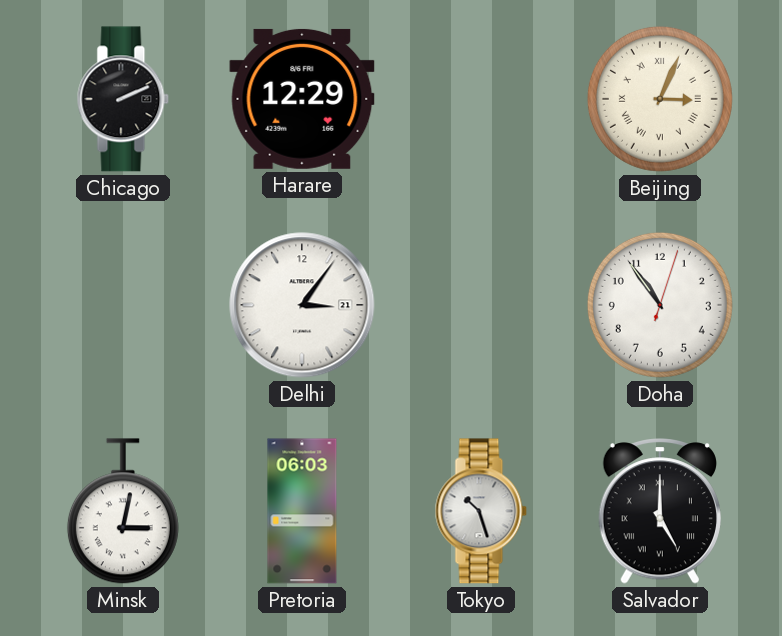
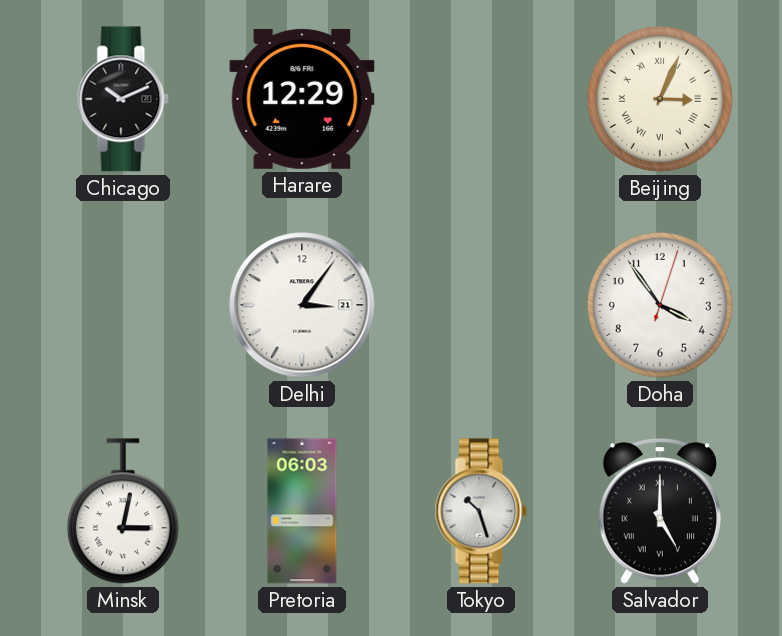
Chicago: 2:11 -> 10:11
Doha: 10:54 -> 3:54
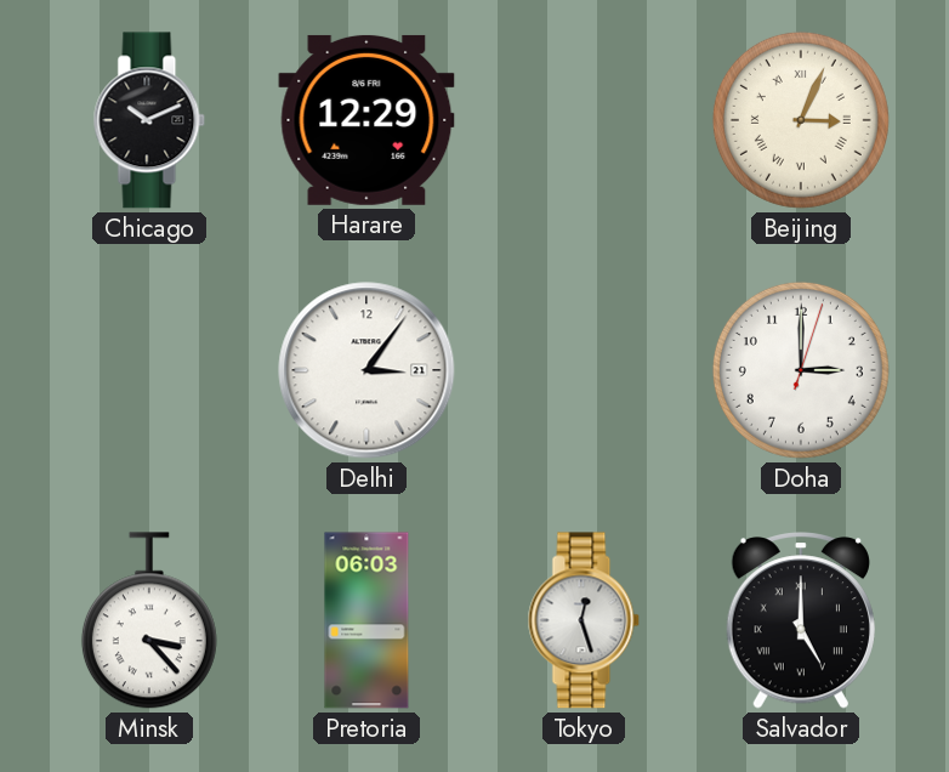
Doha: 3:54 -> 3:00
Minsk: 3:02 -> 3:23
Tokyo: 10:27 -> 12:27
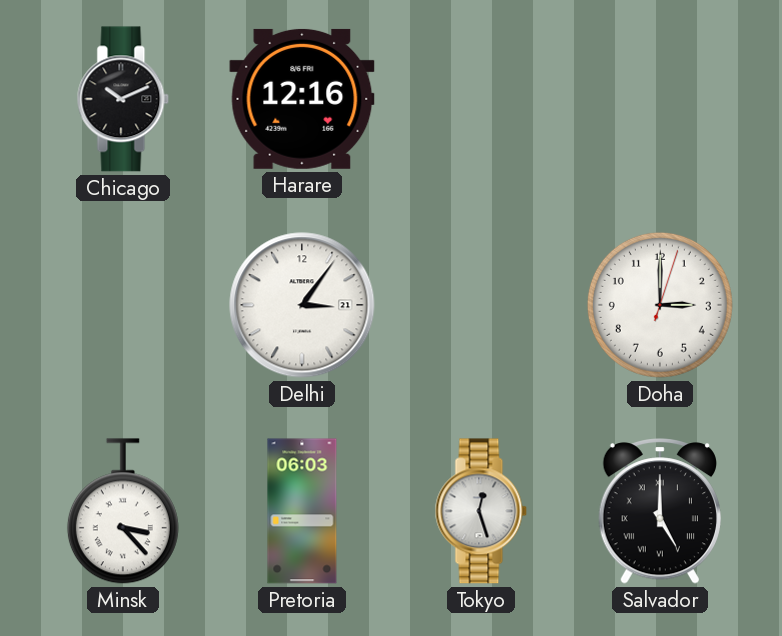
Harare: 12:29 -> 12:16
Beijing: 3:04 -> none
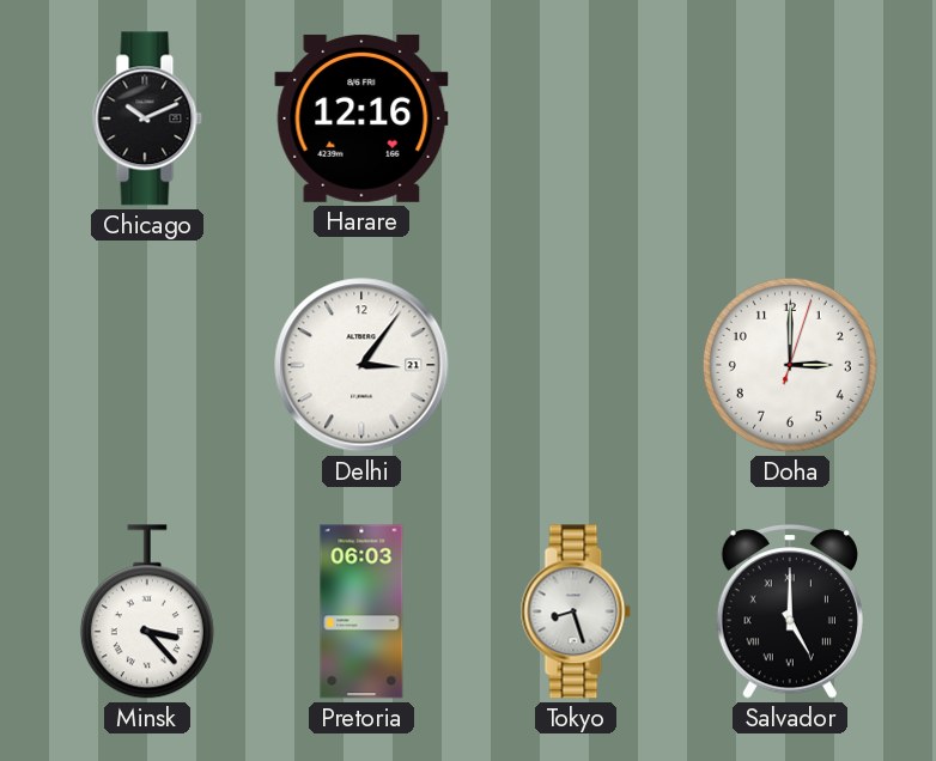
Tokyo: 12:27 -> 8:27
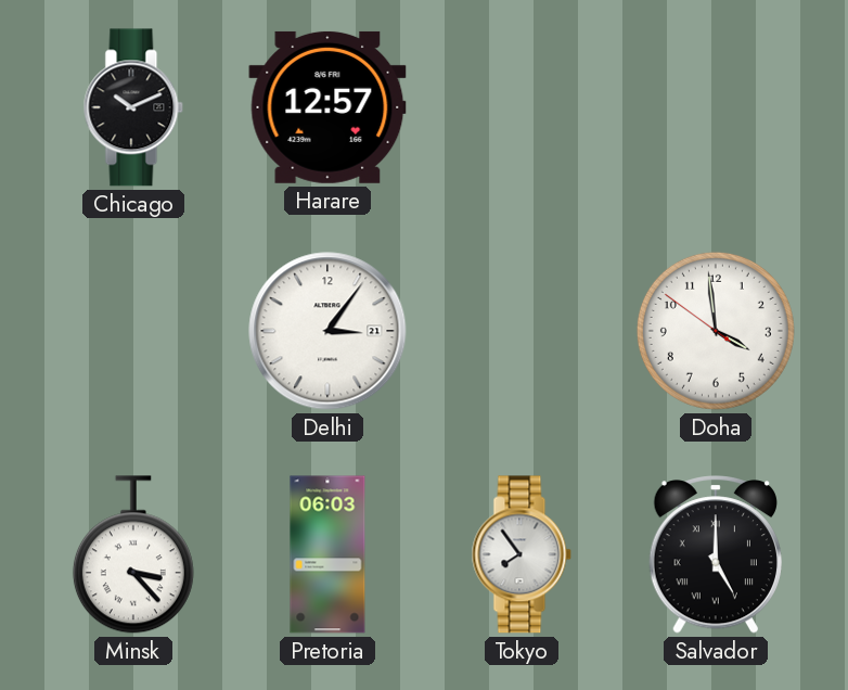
Harare: 12:16 -> 12:57
Doha: 3:00 -> 3:58
Tokyo: 8:27 -> 7:54
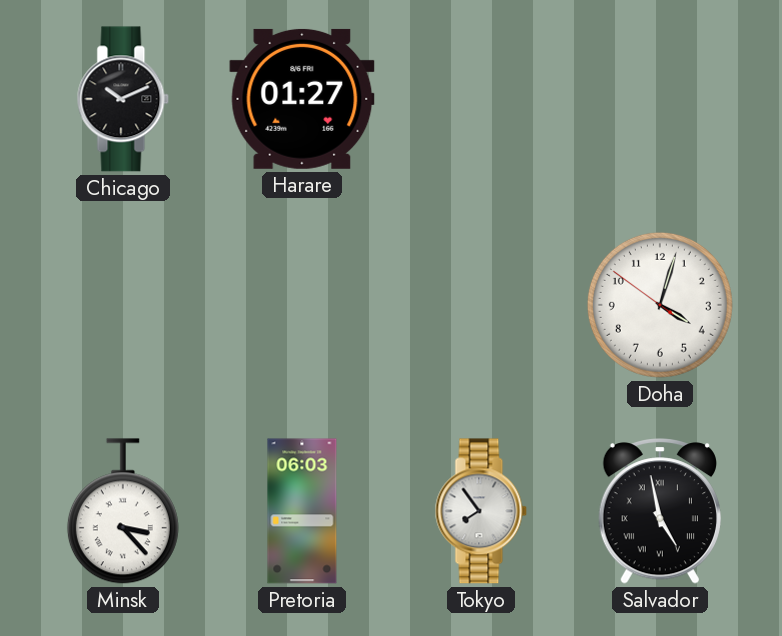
Harare: 12:57 -> 01:27
Delhi: 3:06 -> none
Doha: 3:58 -> 4:02
Salvador: 5:00 -> 4:58
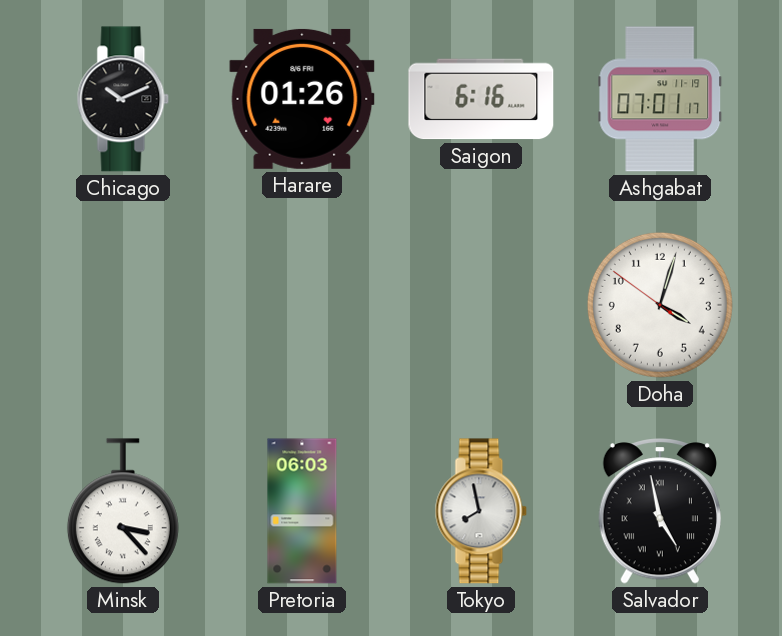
Harare: 01:27 -> 01:26
Saigon: none -> 6:16
Ashgabat: none -> 07:01
Tokyo: 7:54 -> 7:58
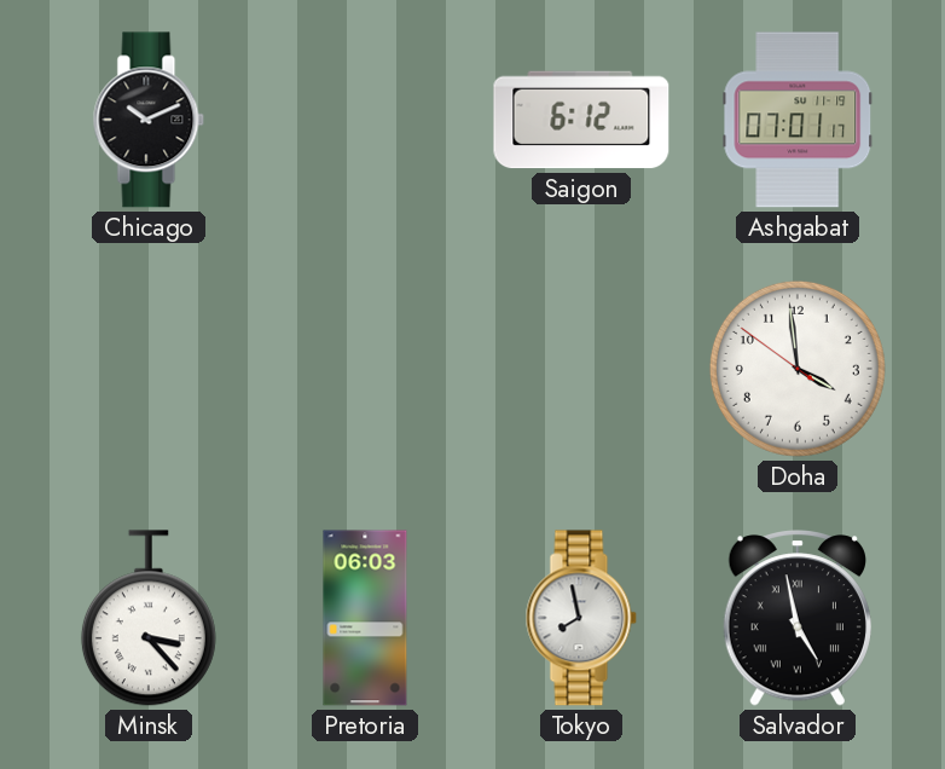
Harare: 01:26 -> none
Saigon: 6:16 -> 6:12
Doha: 4:02 -> 3:58
